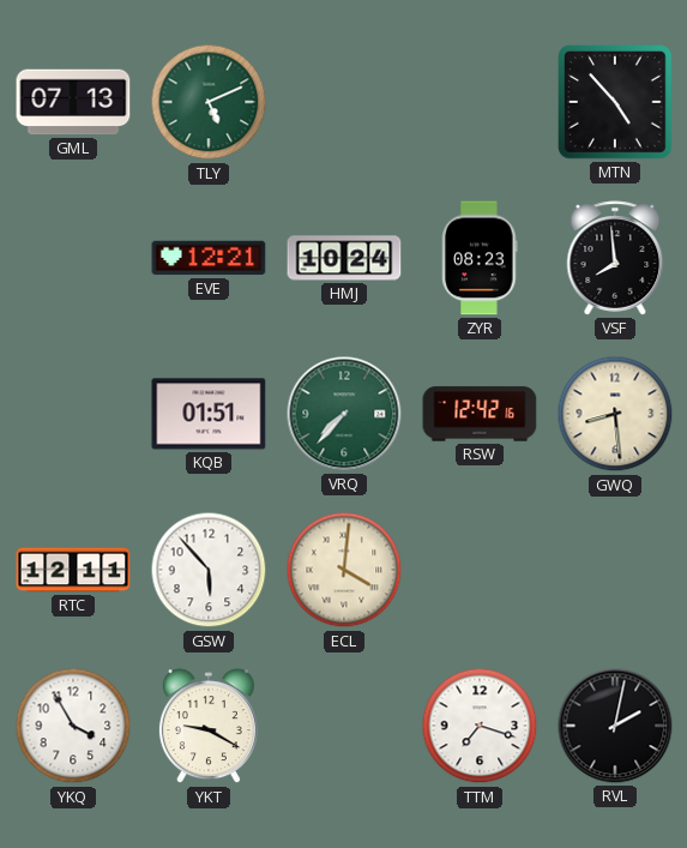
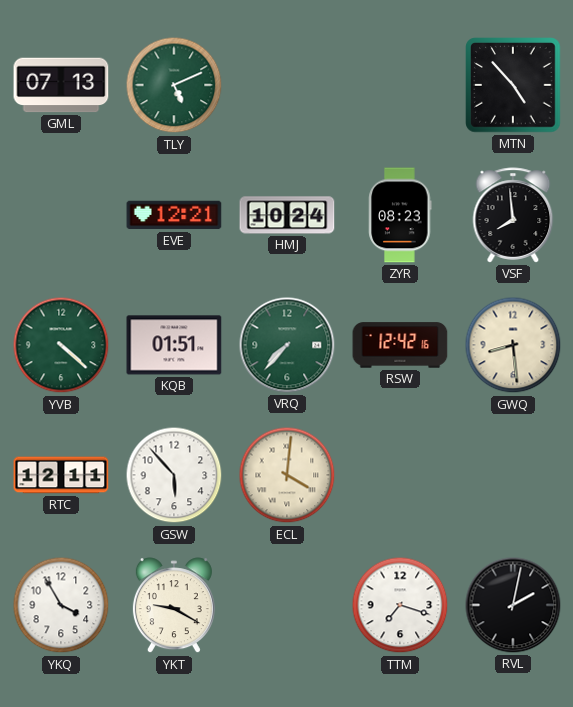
YVB: none -> 4:22
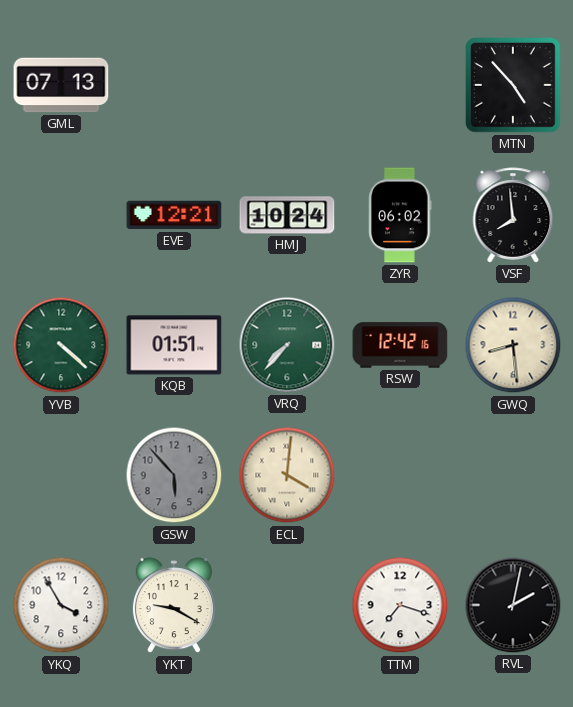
TLY: 5:11 -> none
ZYR: 08:23 -> 06:02
RTC: 12:11 -> none
GSW dial: white -> grey
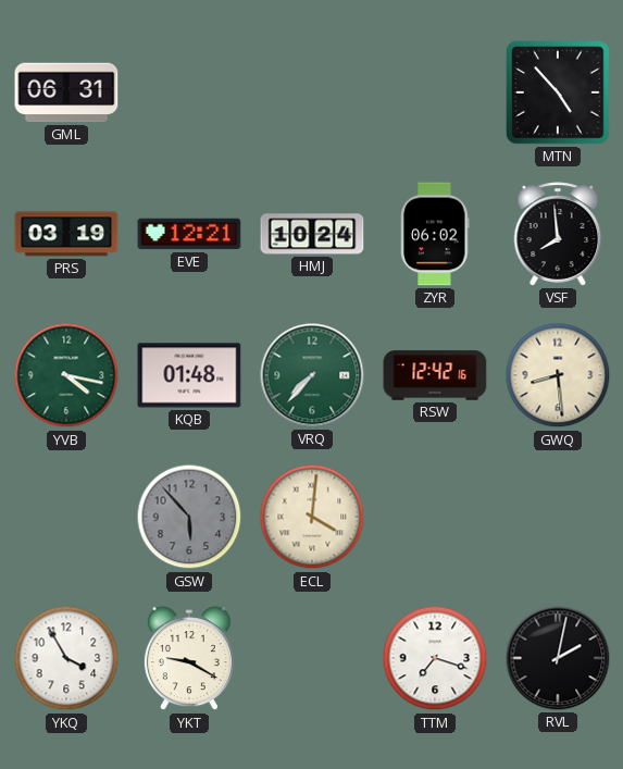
GML: 07:13 -> 06:31
PRS: none -> 03:19
YVB: 4:22 -> 4:17
KQB: 01:51 -> 01:48
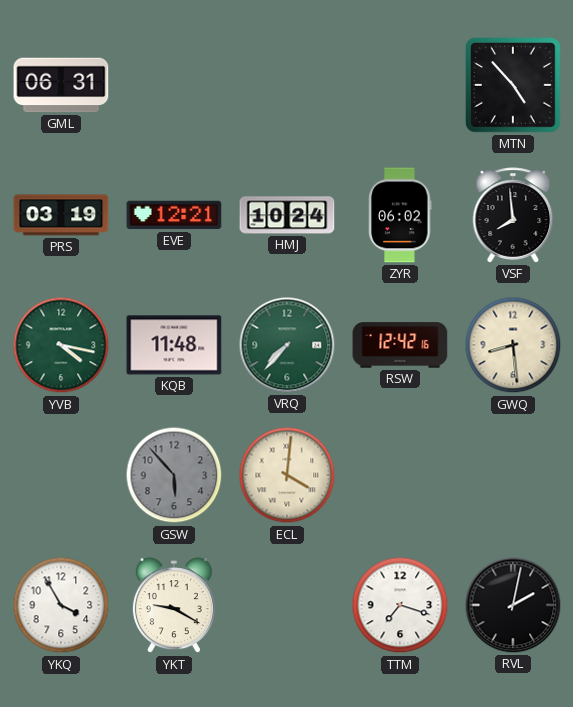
KQB: 01:48 -> 11:48
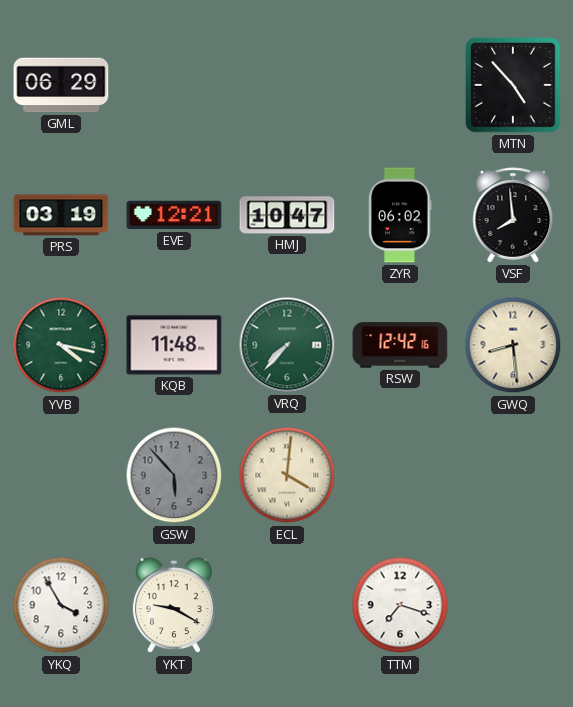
GML: 06:31 -> 06:29
HMJ: 10:24 -> 10:47
RVL: 2:02 -> none
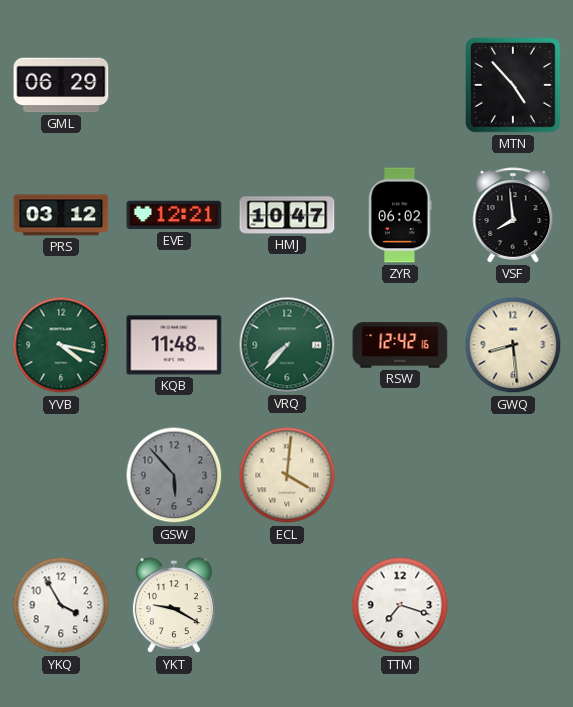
PRS: 03:19 -> 03:12
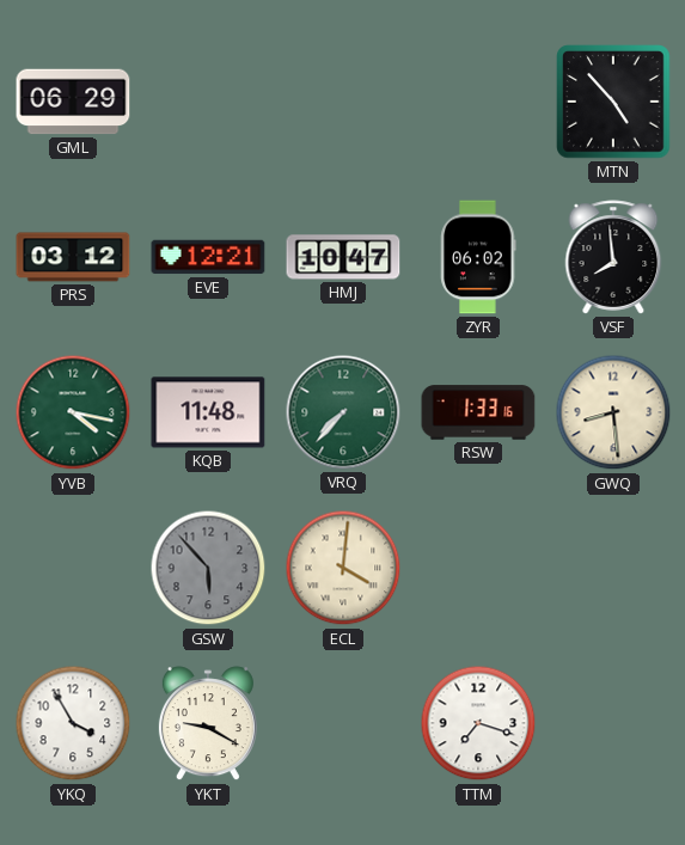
RSW: 12:42 -> 1:33
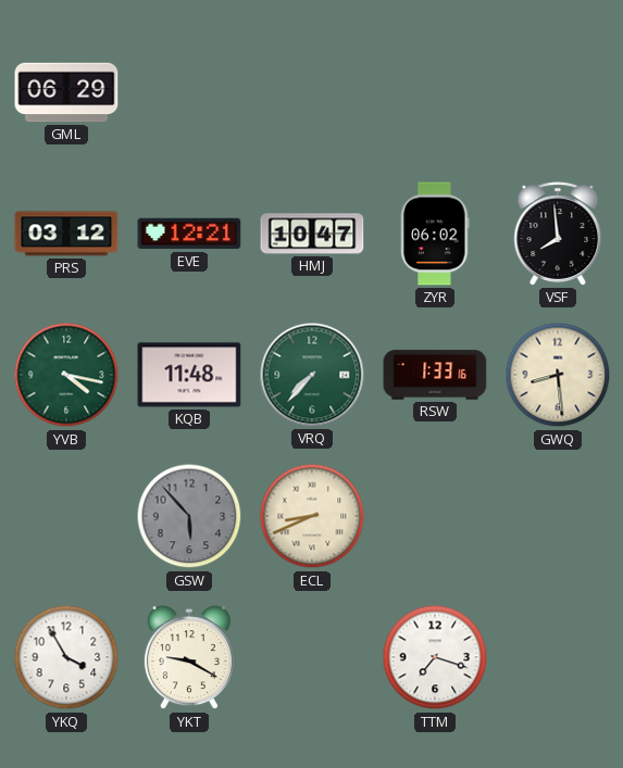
MTN: 4:53 -> none
ECL: 4:01 -> 8:41
